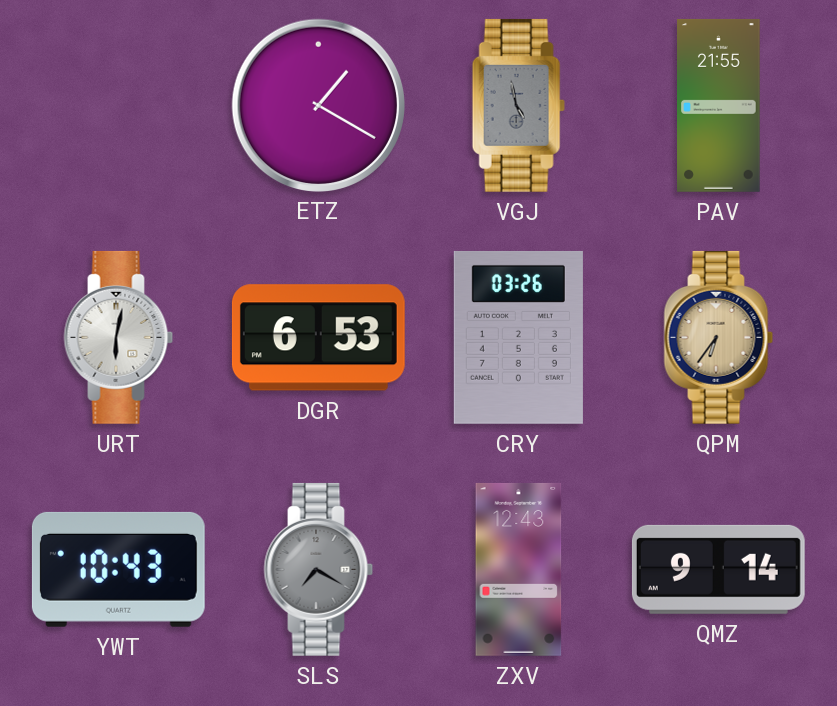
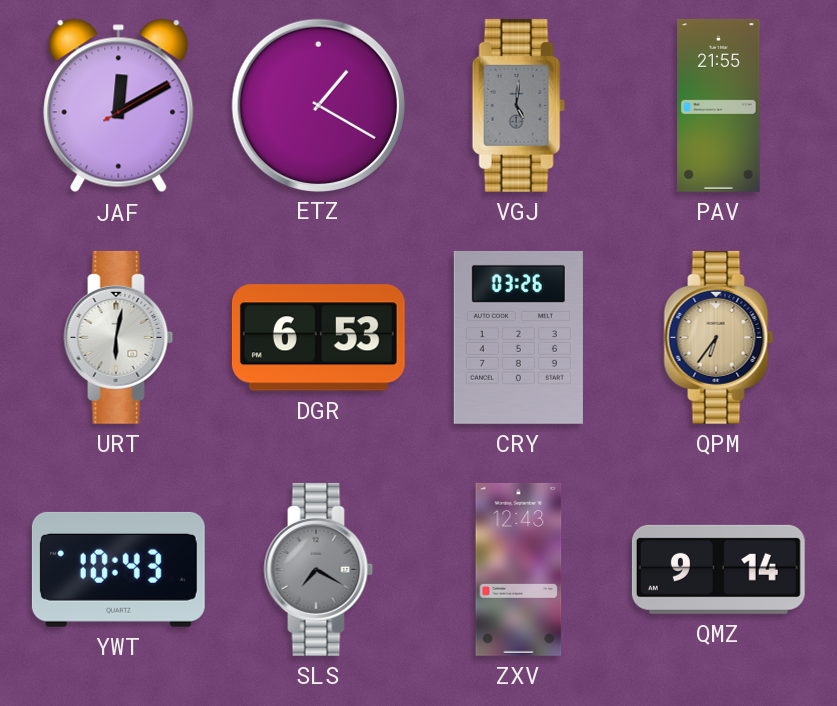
JAF: none -> 12:10
VGJ: 4:58 -> 5:01
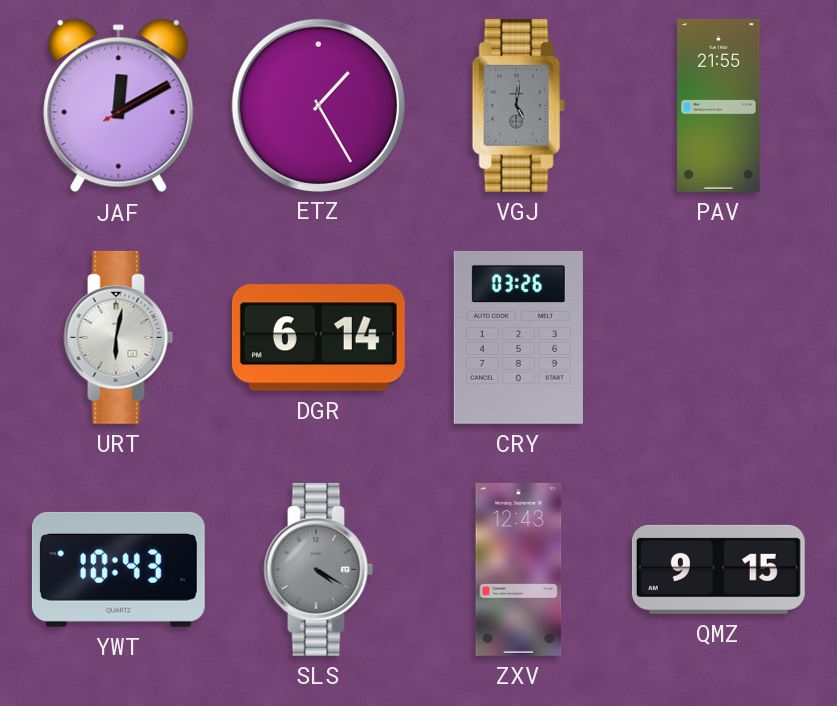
ETZ: 1:20 -> 1:25
DGR: 6:53 -> 6:14
QPM: 6:36 -> none
SLS: 7:20 -> 4:20
QMZ: 9:14 -> 9:15
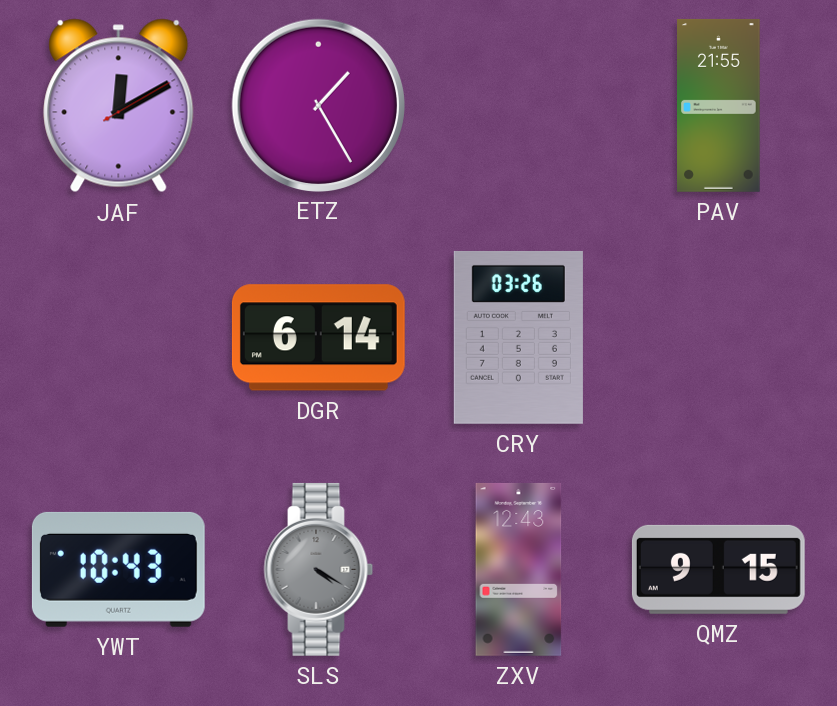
VGJ: 5:01 -> none
URT: 6:02 -> none
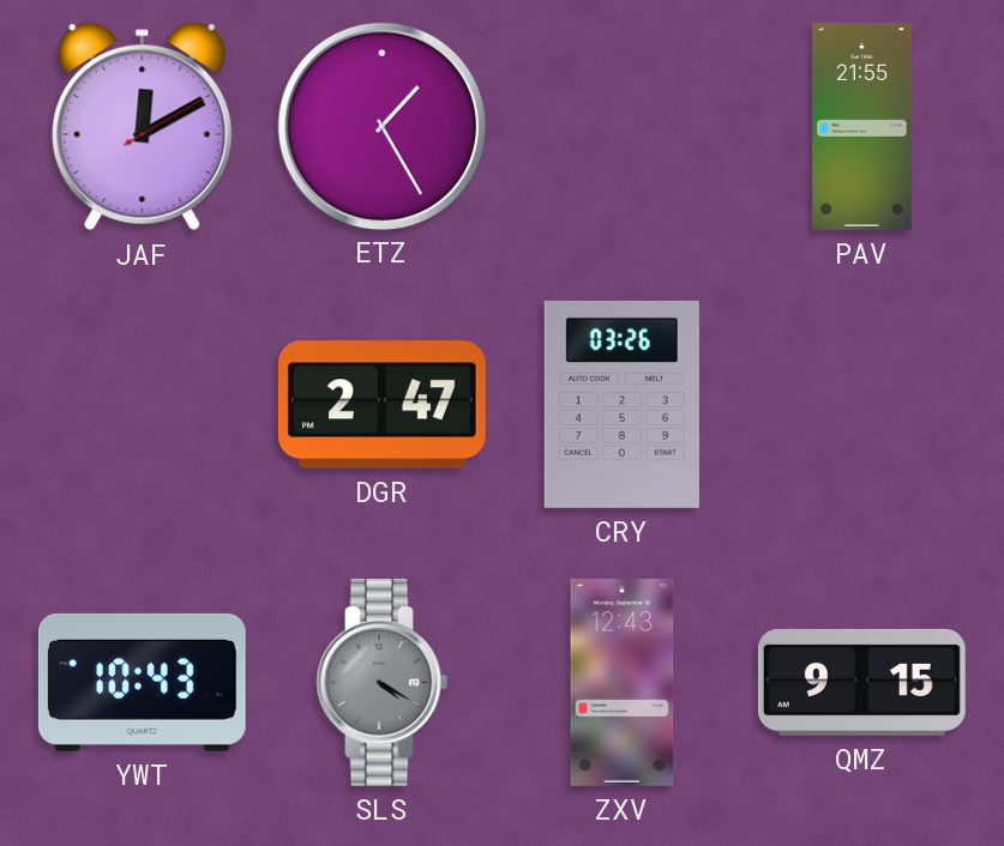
DGR: 6:14 -> 2:47
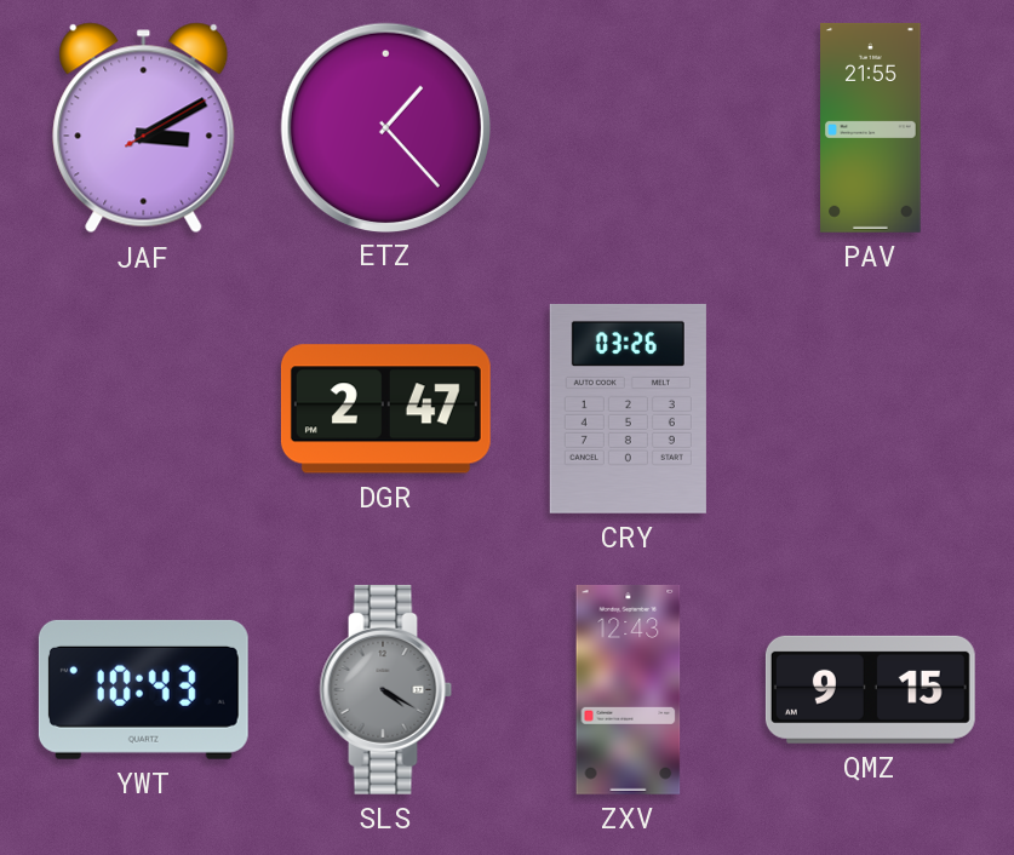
JAF: 12:10 -> 3:10
ETZ: 1:25 -> 1:23
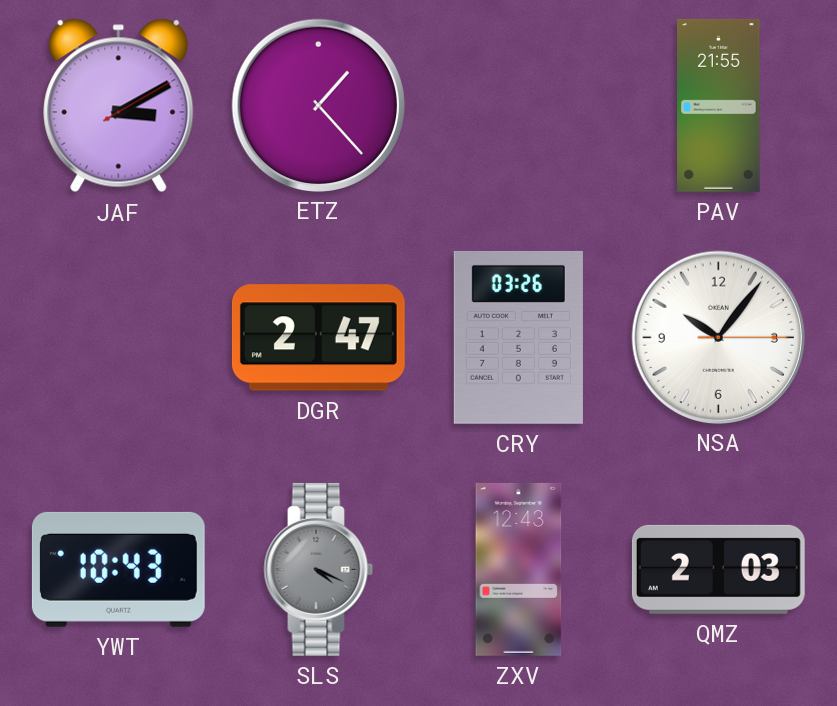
NSA: none -> 10:06
SLS: 4:20 -> 4:19
QMZ: 9:15 -> 2:03
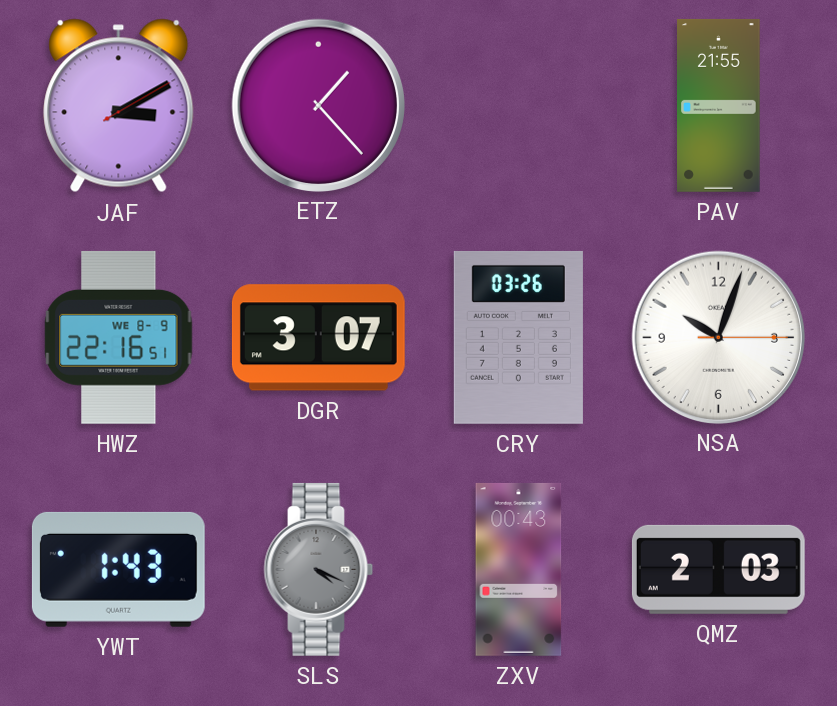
HWZ: none -> 22:16
DGR: 2:47 -> 3:07
NSA: 10:06 -> 10:03
YWT: 10:43 -> 1:43
ZXV: 12:43 -> 00:43
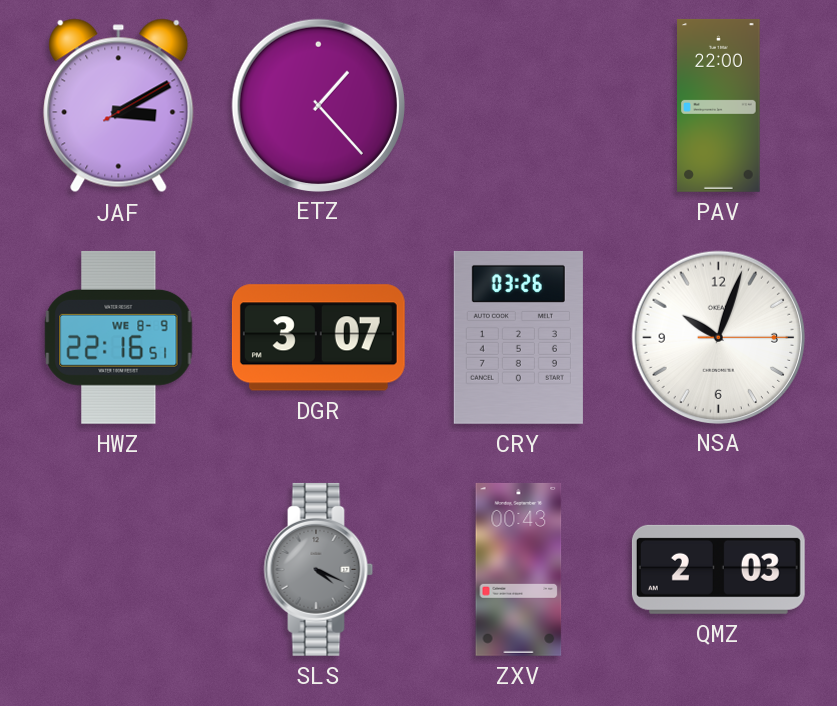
PAV: 21:55 -> 22:00
YWT: 1:43 -> none
